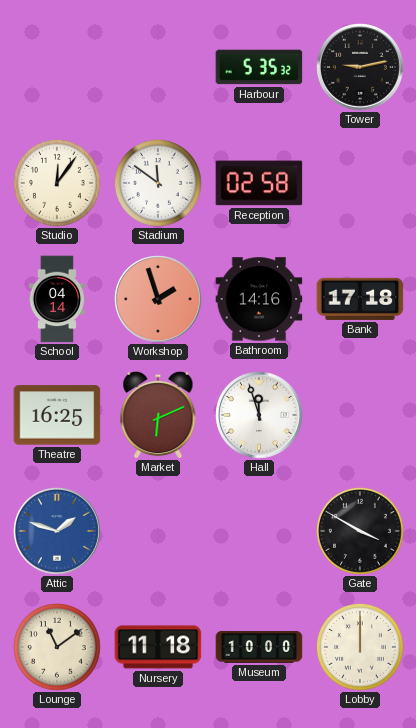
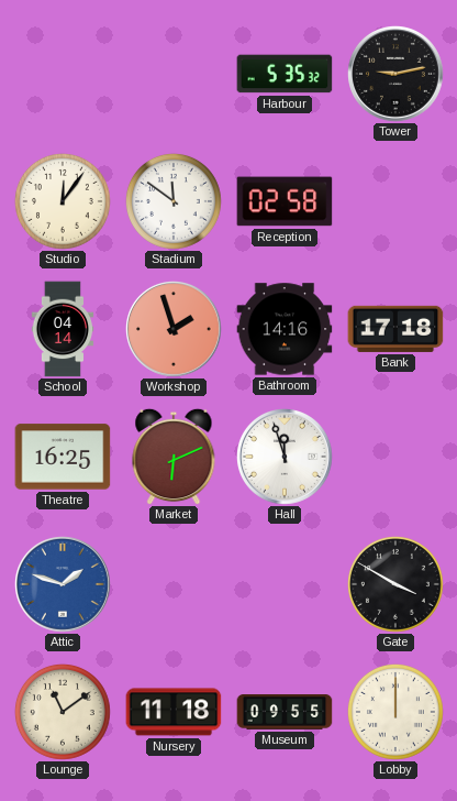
Museum: 10:00 -> 09:55
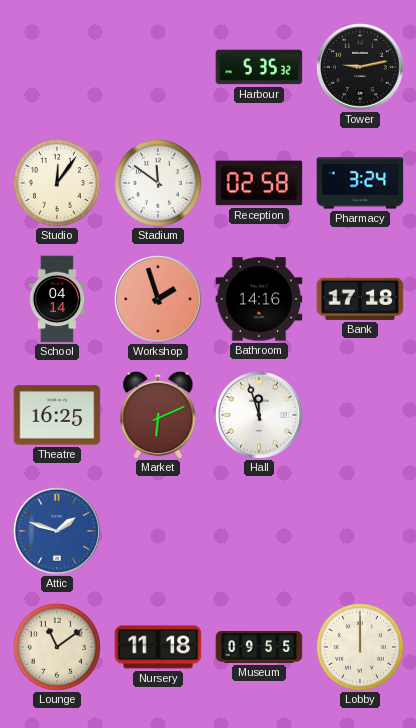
Pharmacy: none -> 3:24
Gate: 3:50 -> none
